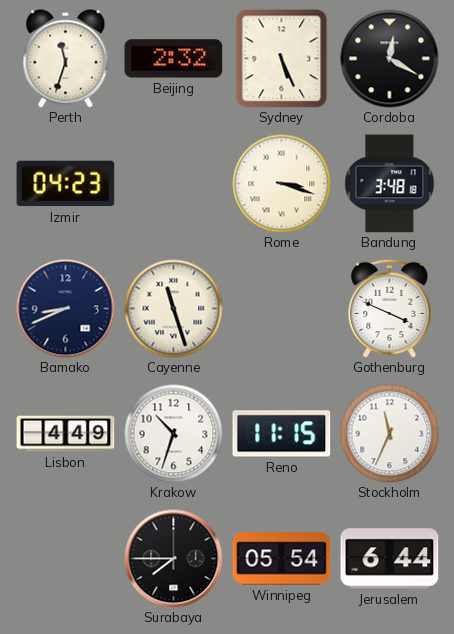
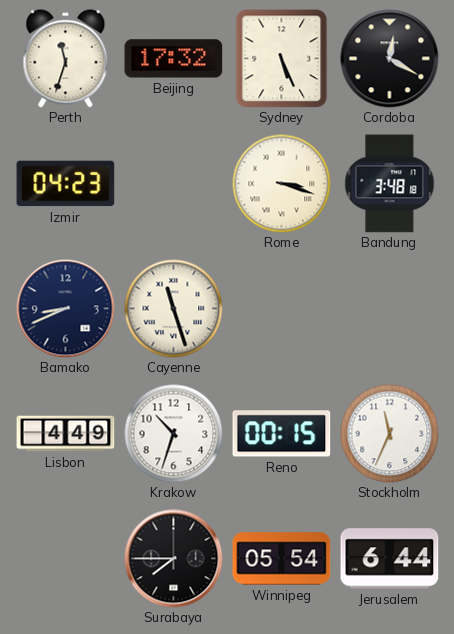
Beijing: 2:32 -> 17:32
Gothenburg: 3:49 -> none
Reno: 11:15 -> 00:15
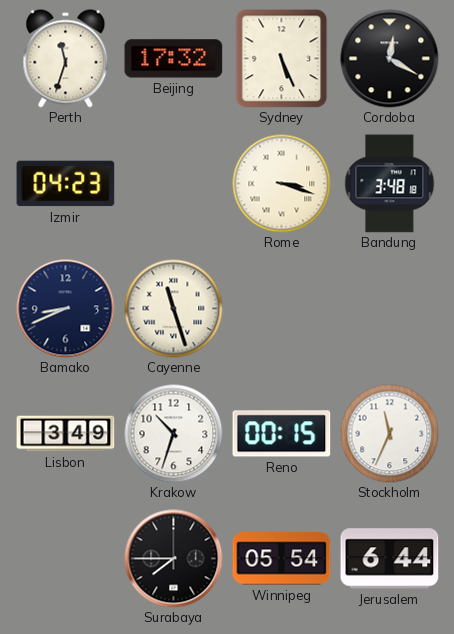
Lisbon: 4:49 -> 3:49
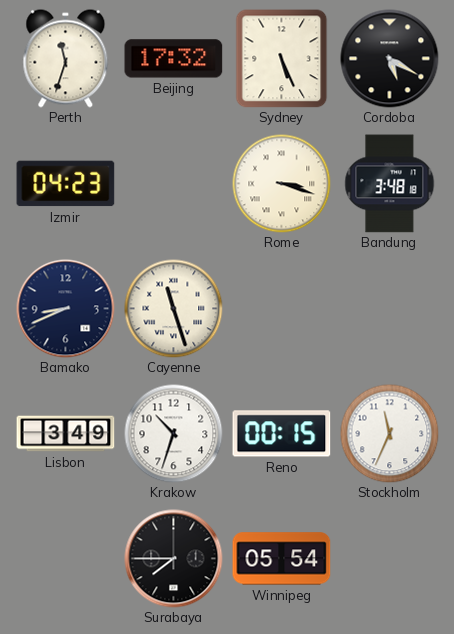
Cordoba: 12:20 -> 5:20
Jerusalem: 6:44 -> none
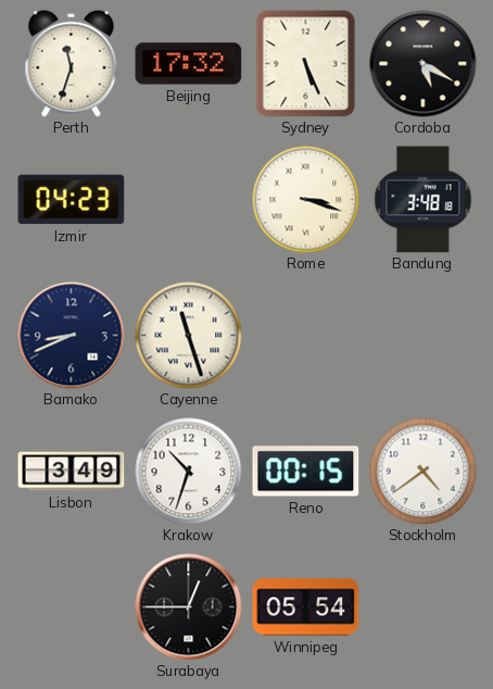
Stockholm: 11:34 -> 4:39
Surabaya: 7:45 -> 12:45
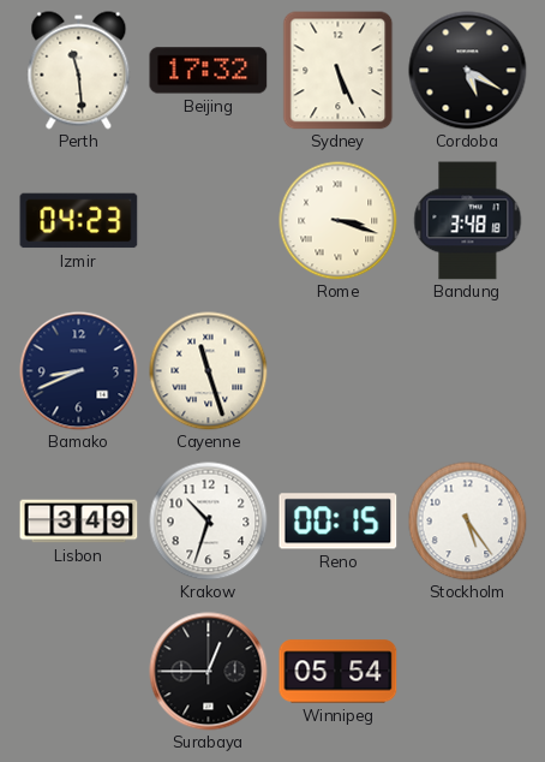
Perth: 11:33 -> 11:29
Stockholm: 4:39 -> 5:24
